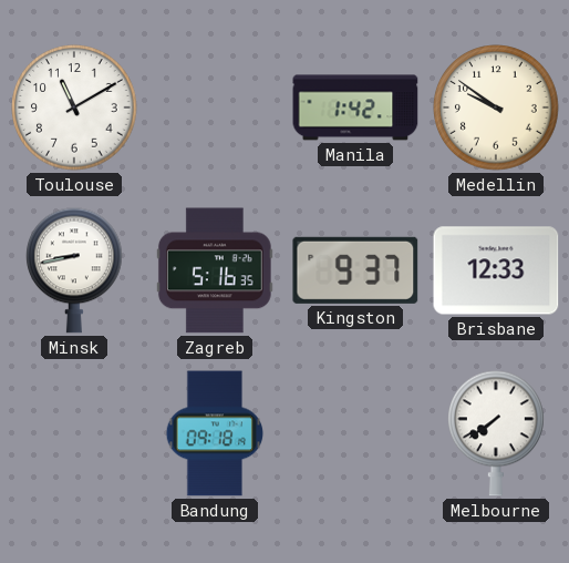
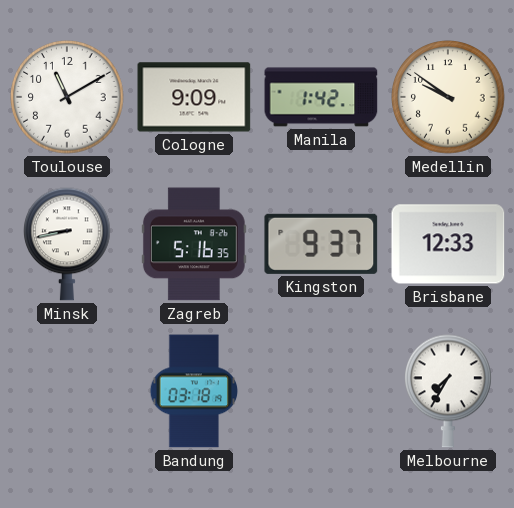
Cologne: none -> 9:09
Bandung: 09:18 -> 03:18
Melbourne: 7:39 -> 7:35
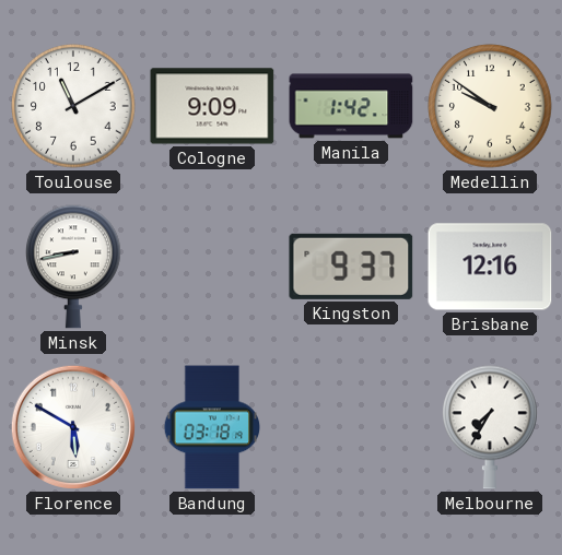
Zagreb: 5:16 -> none
Brisbane: 12:33 -> 12:16
Florence: none -> 5:50
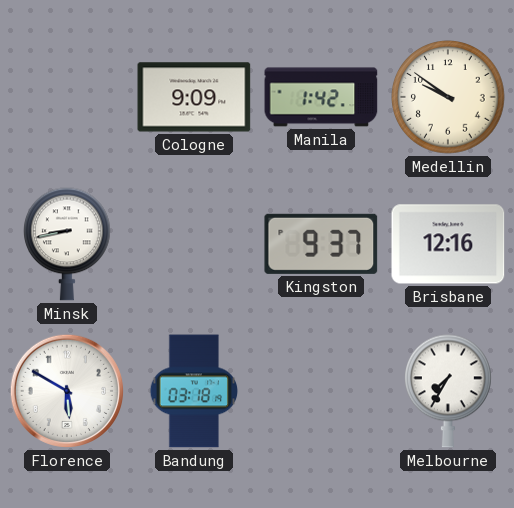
Toulouse: 11:10 -> none
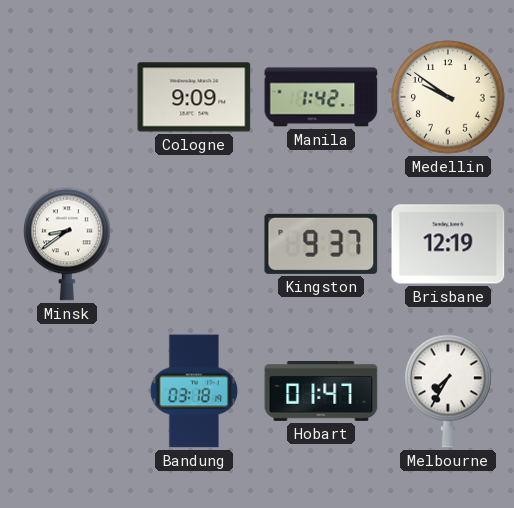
Minsk: 8:43 -> 8:39
Brisbane: 12:16 -> 12:19
Florence: 5:50 -> none
Hobart: none -> 01:47
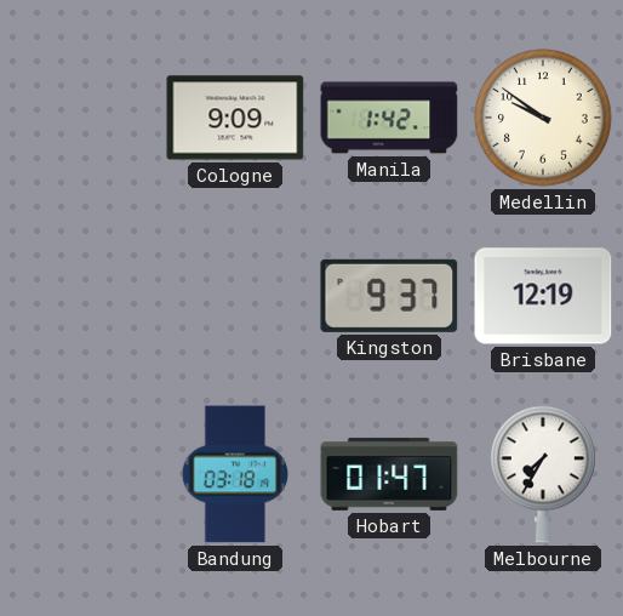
Minsk: 8:39 -> none
